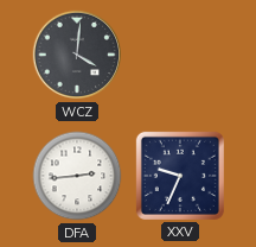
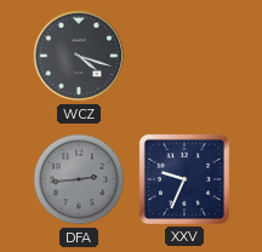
WCZ: 4:01 -> 4:18
DFA dial: white -> grey
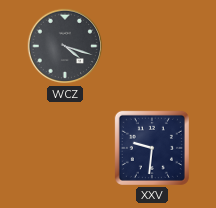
DFA: 2:44 -> none
XXV: 9:34 -> 9:31
